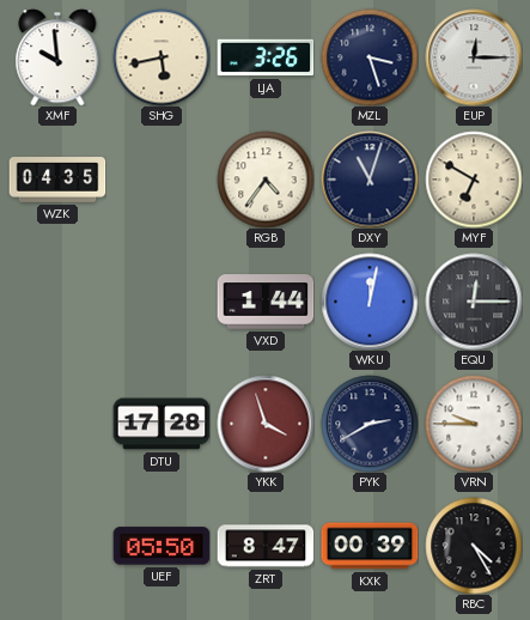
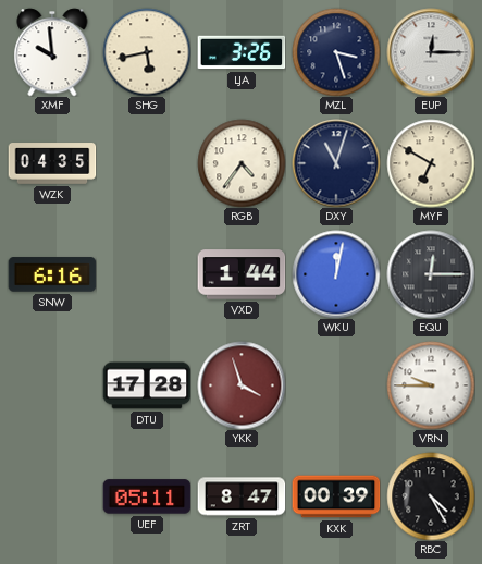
SNW: none -> 6:16
PYK: 2:40 -> none
UEF: 05:50 -> 05:11
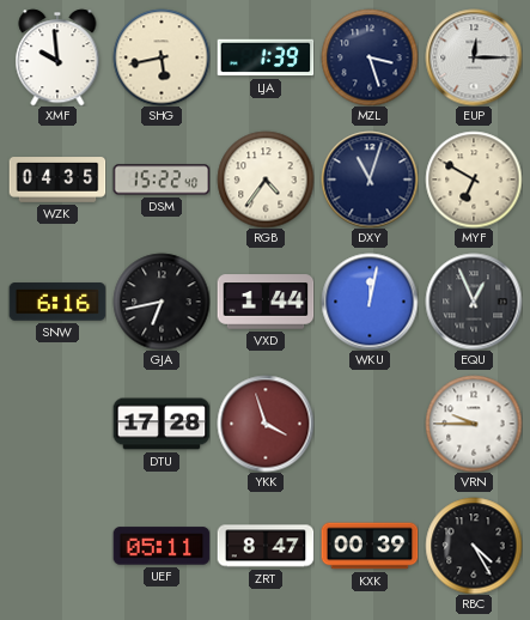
LJA: 3:26 -> 1:39
DSM: none -> 15:22
GJA: none -> 6:43
EQU: 12:15 -> 12:56
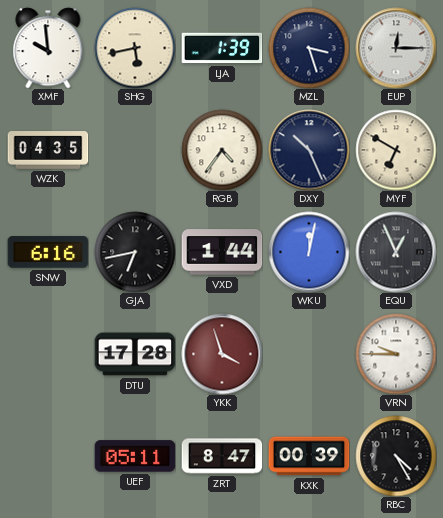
DSM: 15:22 -> none
DXY: 11:03 -> 10:26
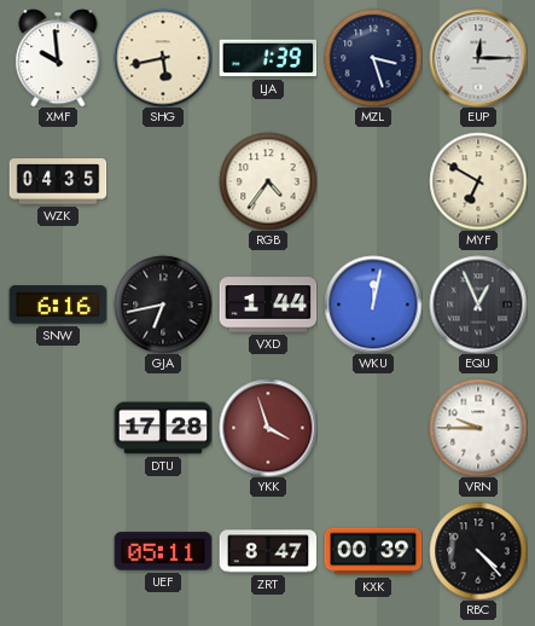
DXY: 10:26 -> none
RBC: 4:25 -> 4:23
